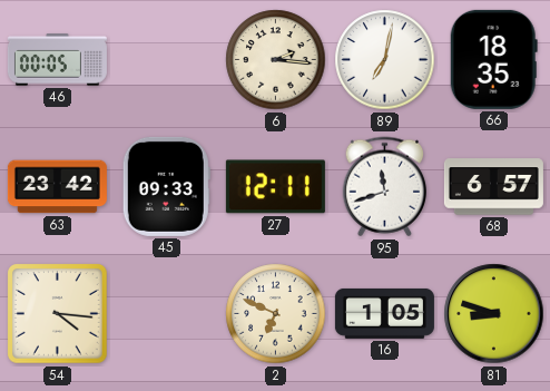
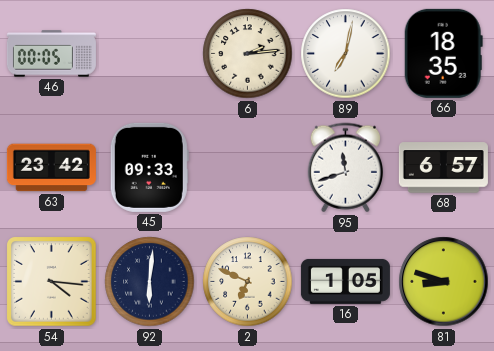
6: 2:16 -> 2:14
27: 12:11 -> none
92: none -> 6:01
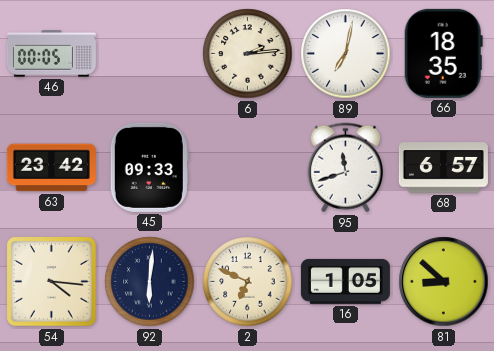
81: 8:48 -> 8:52
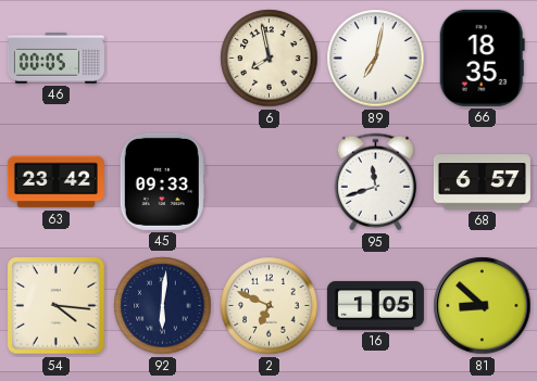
6: 2:14 -> 7:58
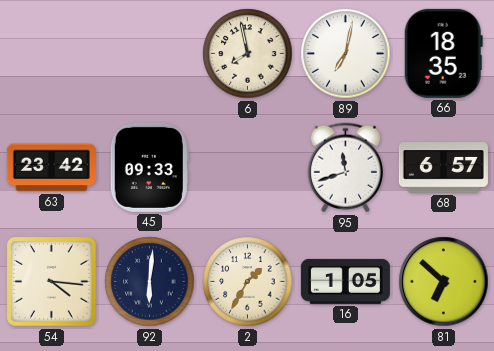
46: 00:05 -> none
2: 6:49 -> 1:35
81: 8:52 -> 6:52
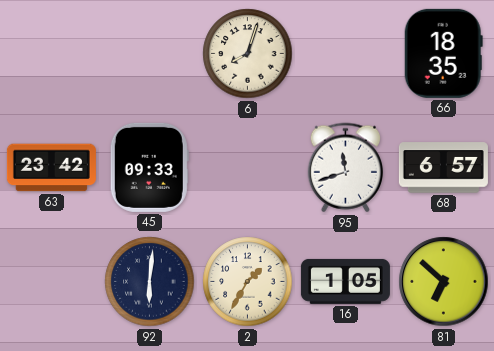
6: 7:58 -> 8:03
89: 7:02 -> none
54: 4:16 -> none
